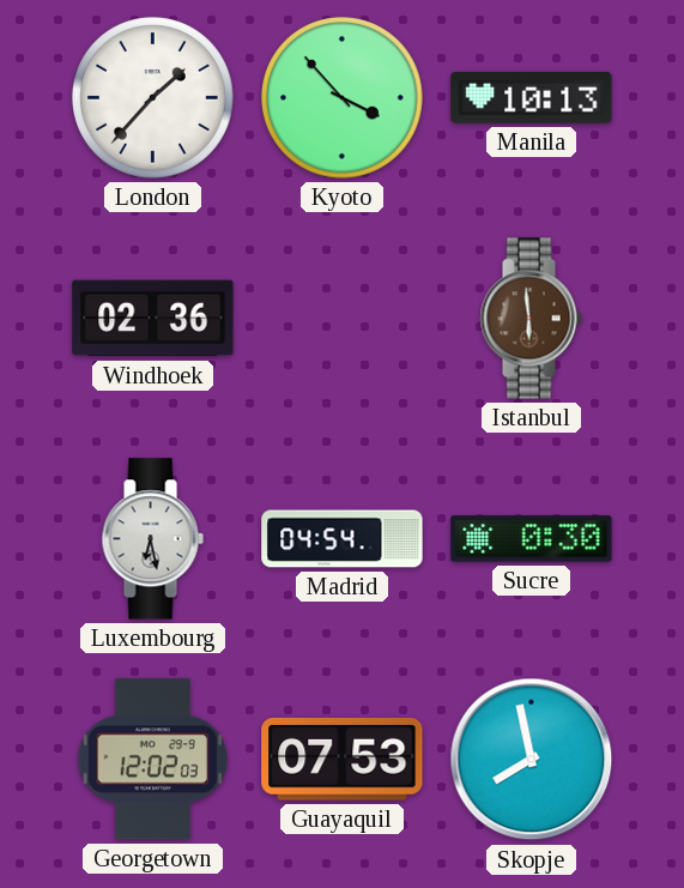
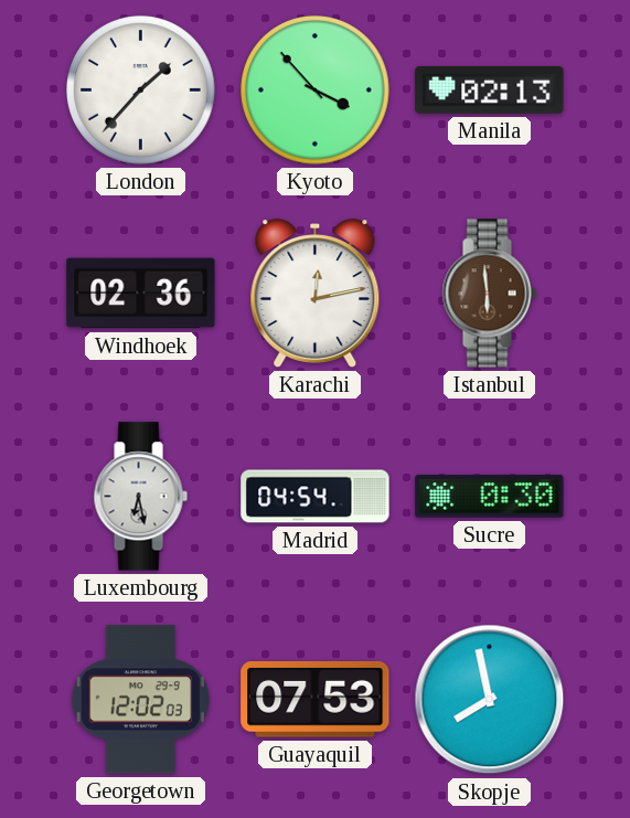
Manila: 10:13 -> 02:13
Karachi: none -> 12:13
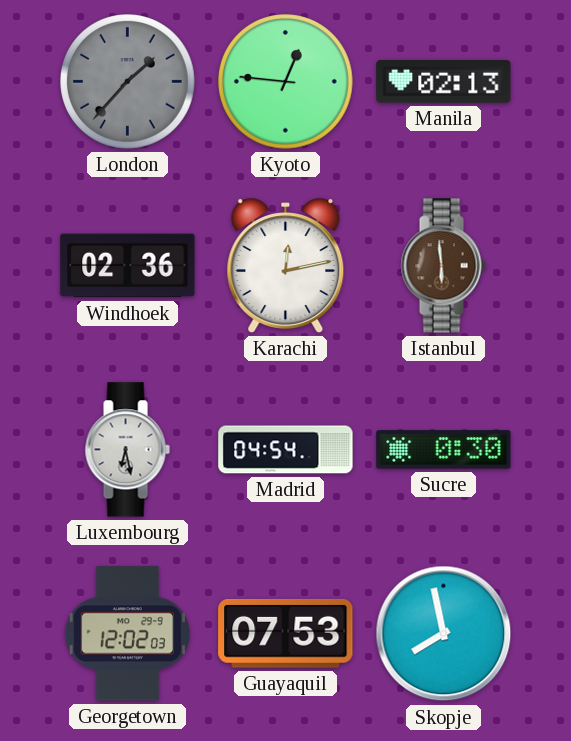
London dial: white -> grey
Kyoto: 3:53 -> 12:46
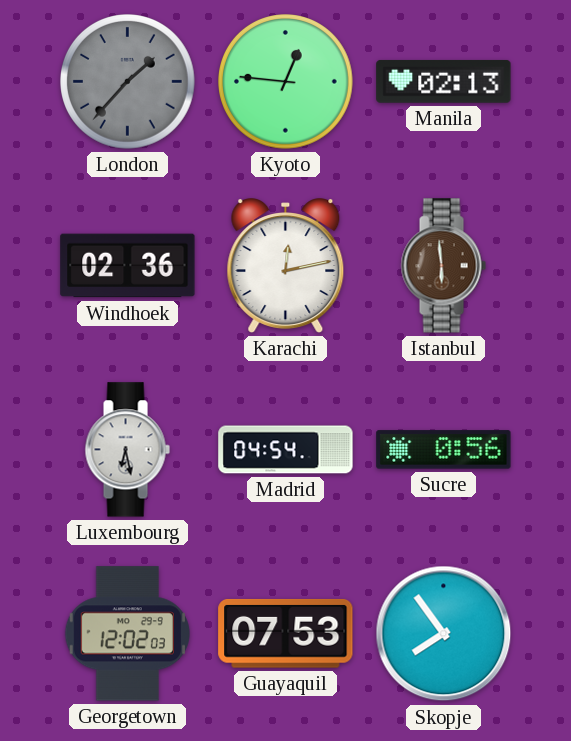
Sucre: 0:30 -> 0:56
Skopje: 7:58 -> 7:54
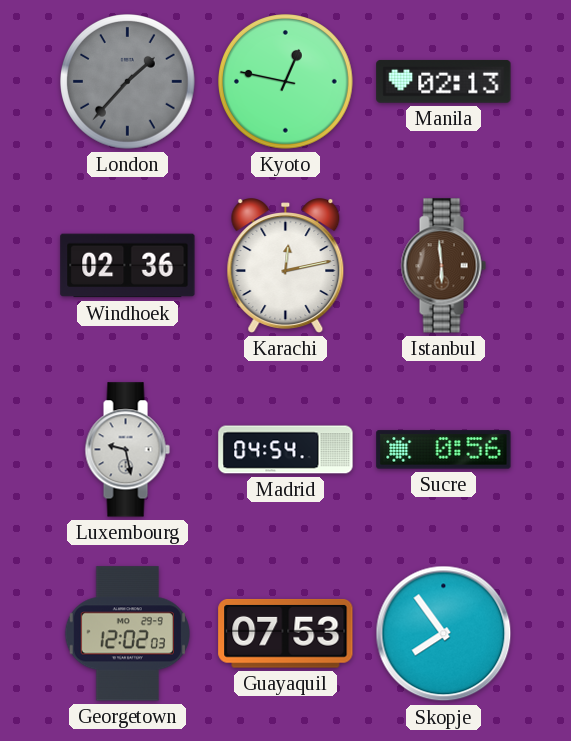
Kyoto: 12:46 -> 12:47
Luxembourg: 6:28 -> 9:28
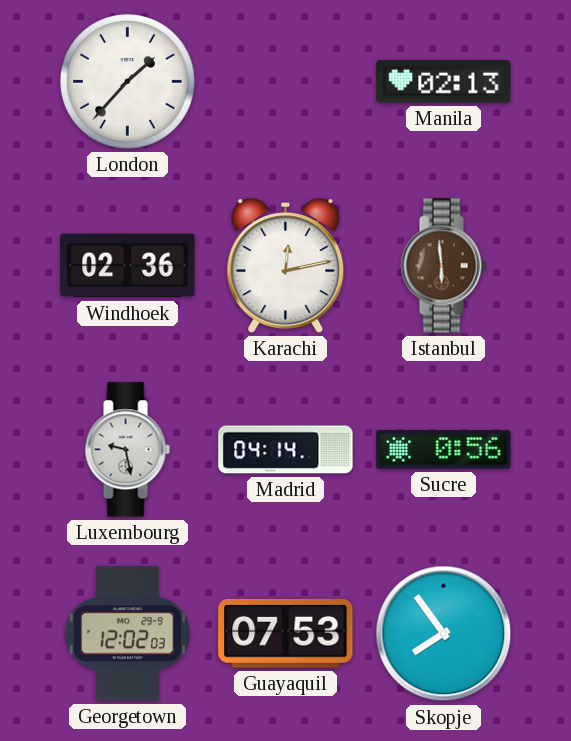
London dial: grey -> white
Kyoto: 12:47 -> none
Madrid: 04:54 -> 04:14
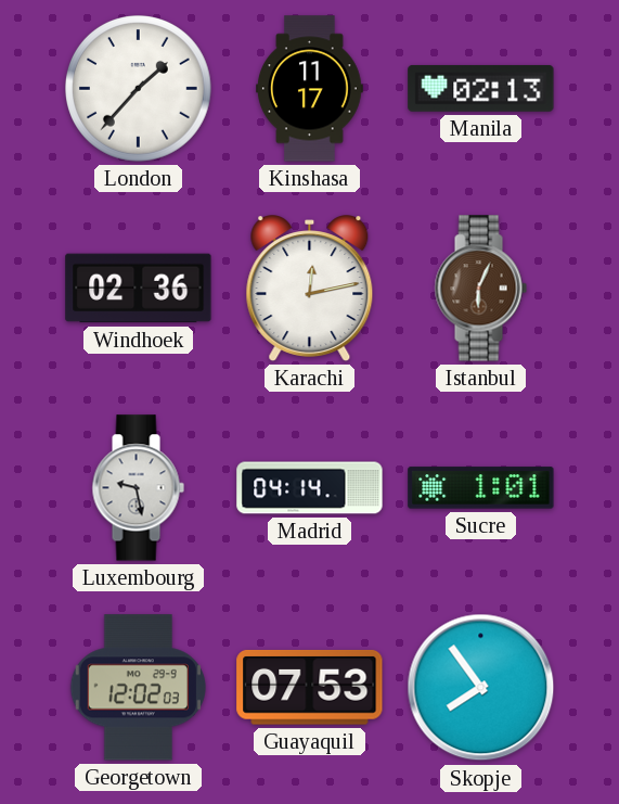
Kinshasa: none -> 11:17
Istanbul: 5:59 -> 6:04
Sucre: 0:56 -> 1:01
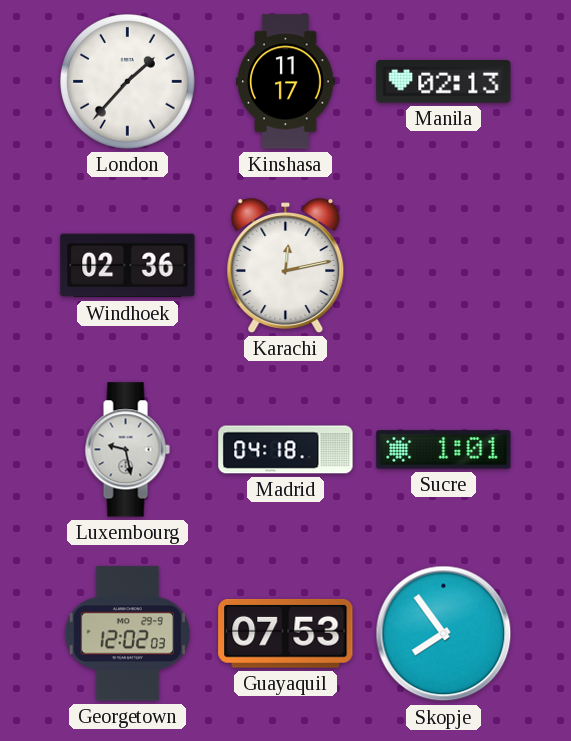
Istanbul: 6:04 -> none
Madrid: 04:14 -> 04:18
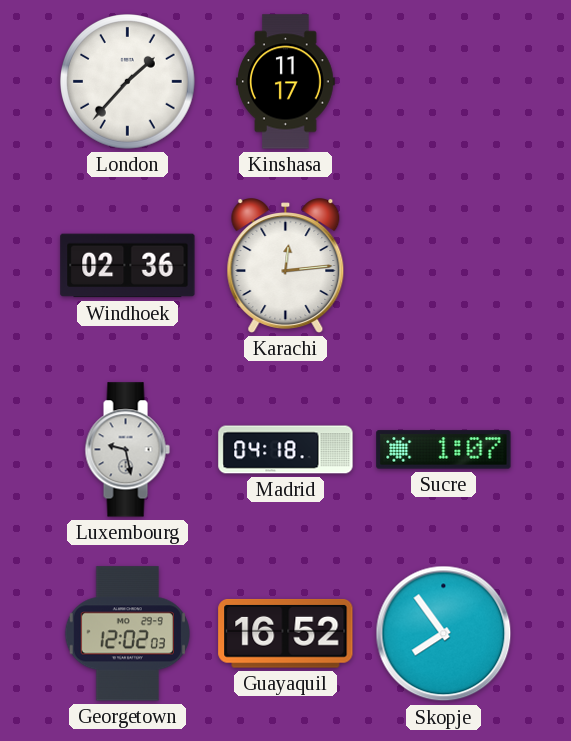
Manila: 02:13 -> none
Karachi: 12:13 -> 12:14
Sucre: 1:01 -> 1:07
Guayaquil: 07:53 -> 16:52
